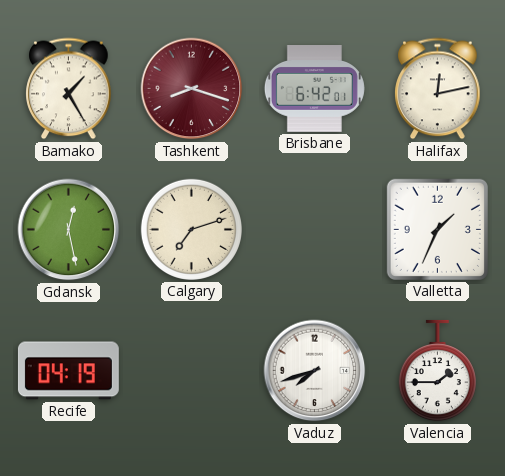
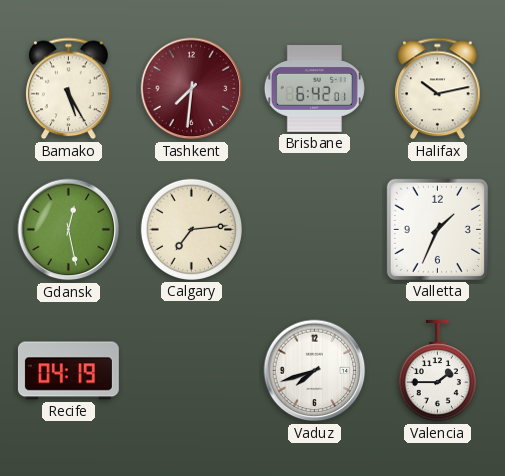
Bamako: 1:25 -> 5:25
Tashkent: 8:18 -> 7:31
Halifax: 12:13 -> 10:13
Calgary: 7:12 -> 7:14
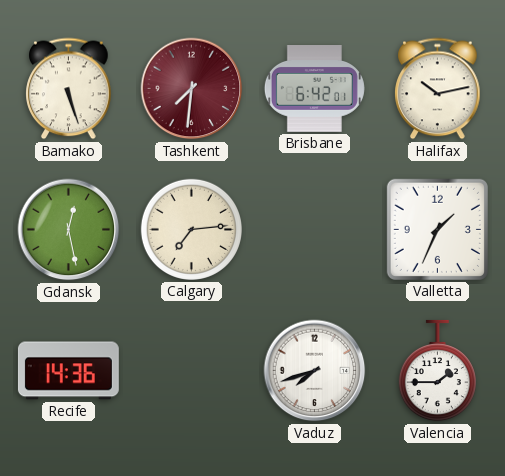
Bamako: 5:25 -> 5:27
Recife: 04:19 -> 14:36
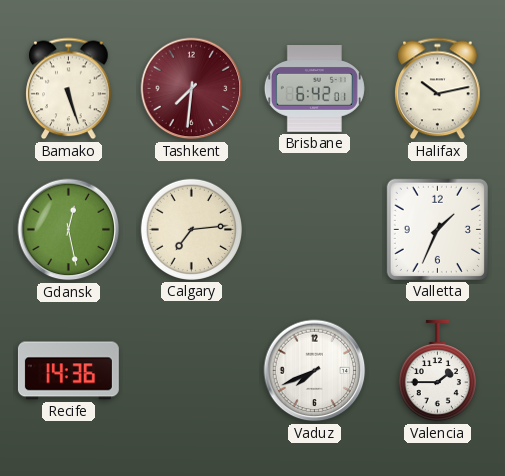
Vaduz: 7:42 -> 7:41
